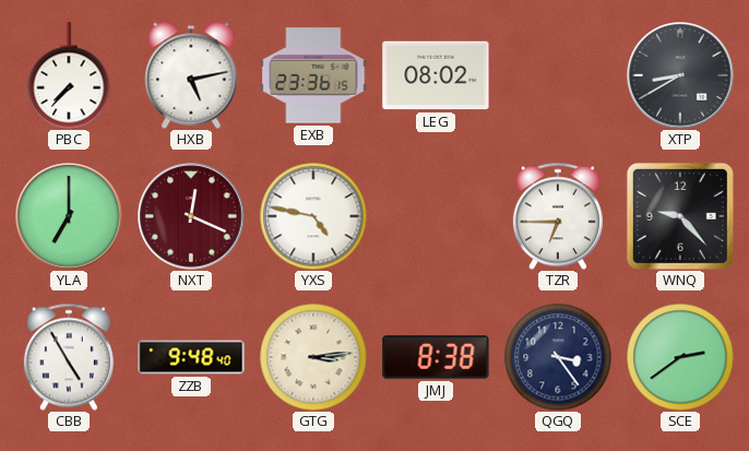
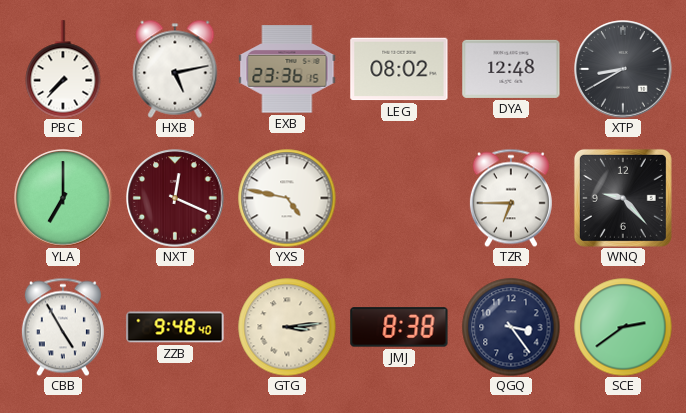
DYA: none -> 12:48
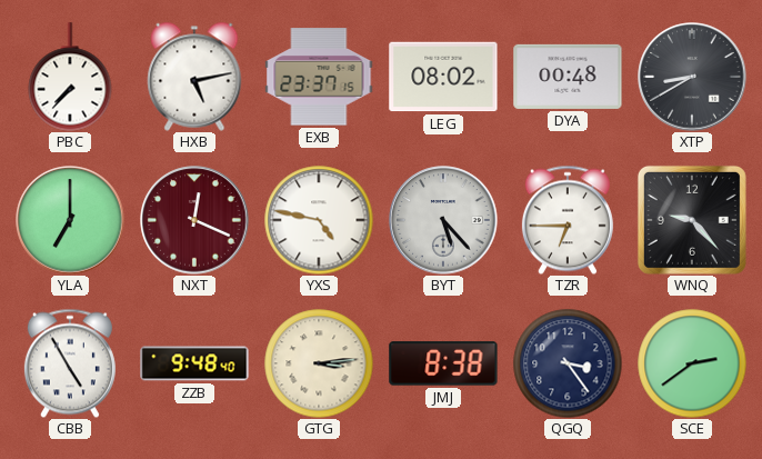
EXB: 23:36 -> 23:37
DYA: 12:48 -> 00:48
BYT: none -> 5:23
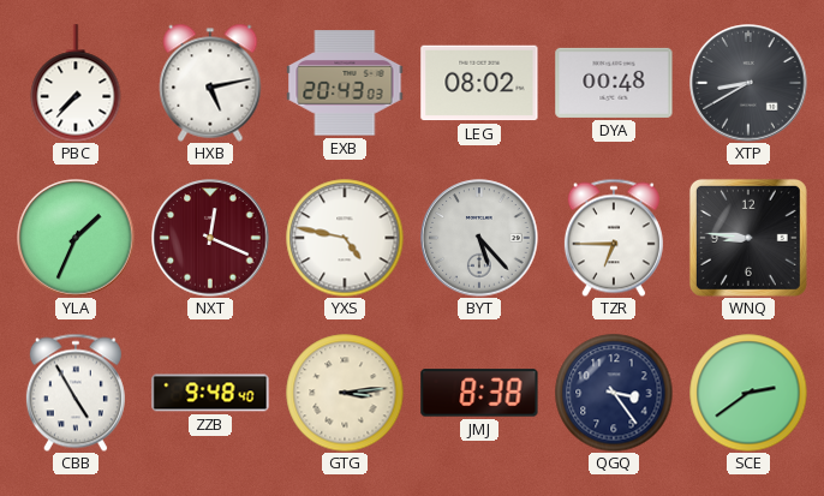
EXB: 23:37 -> 20:43
YLA: 7:00 -> 1:34
WNQ: 9:23 -> 8:46
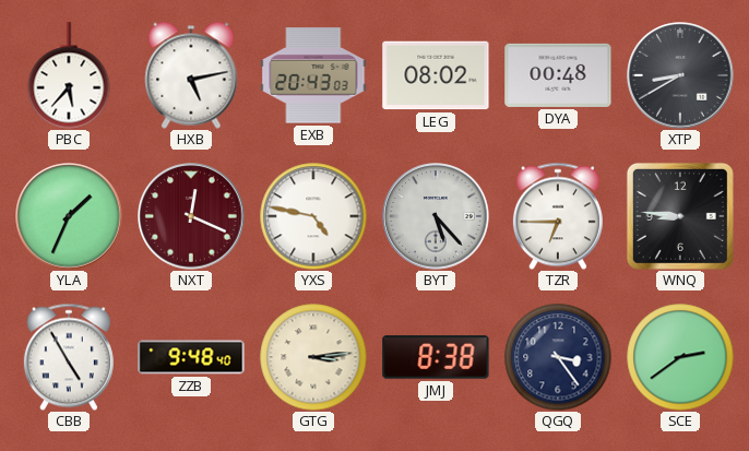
PBC: 7:37 -> 5:37
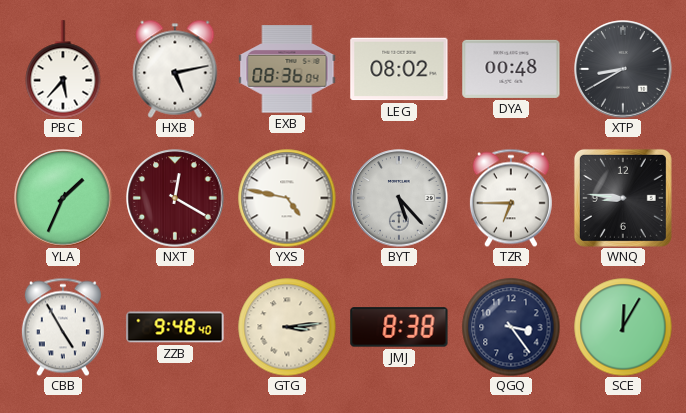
EXB: 20:43 -> 08:36
NXT: 12:19 -> 12:20
SCE: 2:39 -> 12:05
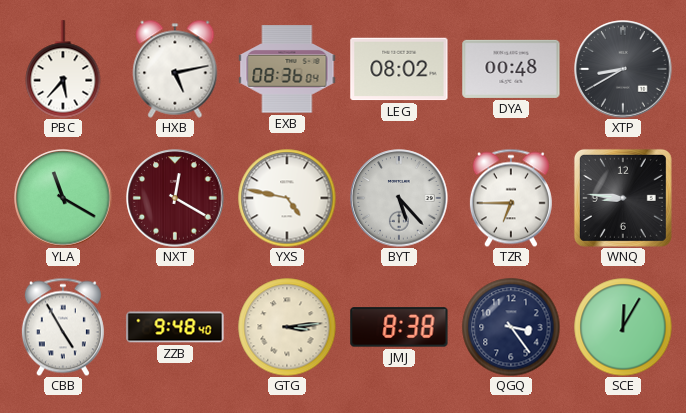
YLA: 1:34 -> 11:20
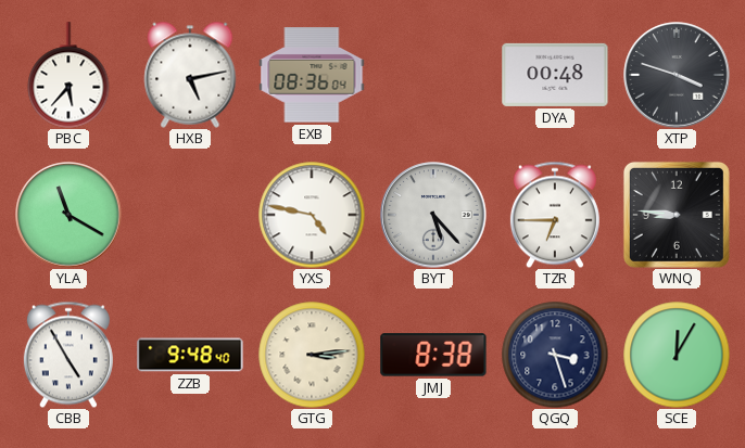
LEG: 08:02 -> none
XTP: 8:40 -> 3:48
NXT: 12:20 -> none
QGQ: 3:24 -> 3:27
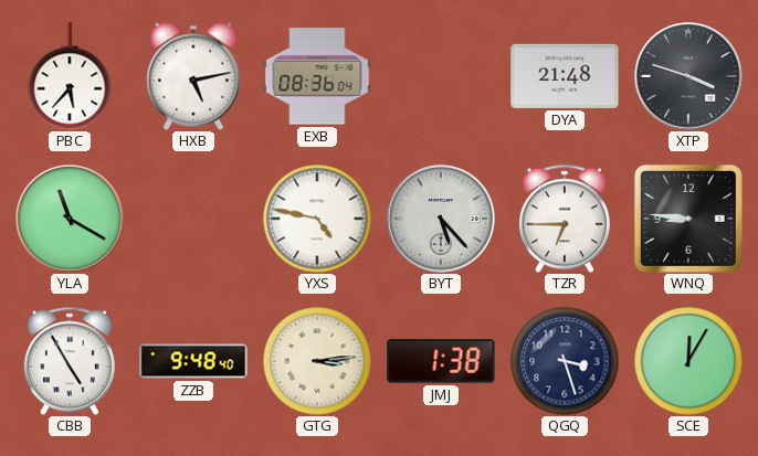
DYA: 00:48 -> 21:48
JMJ: 8:38 -> 1:38
